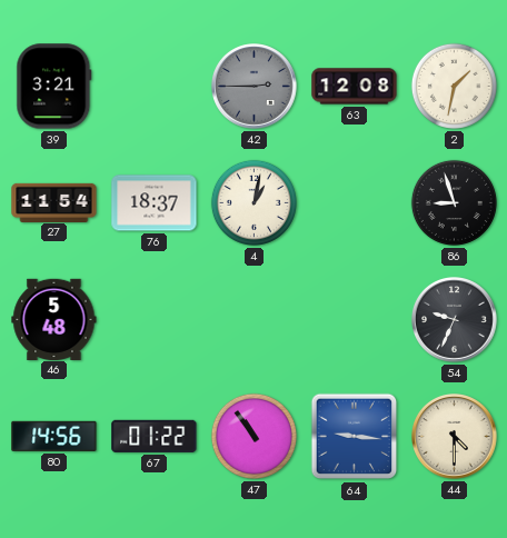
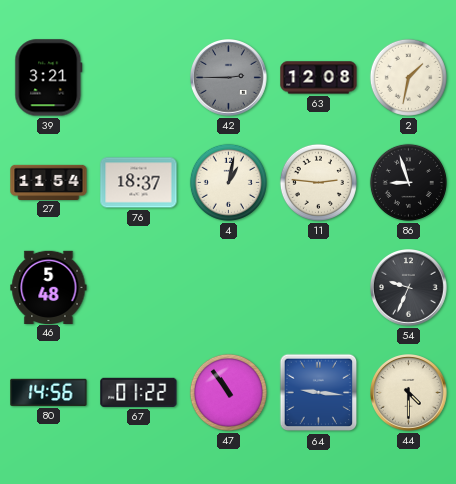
11: none -> 2:46
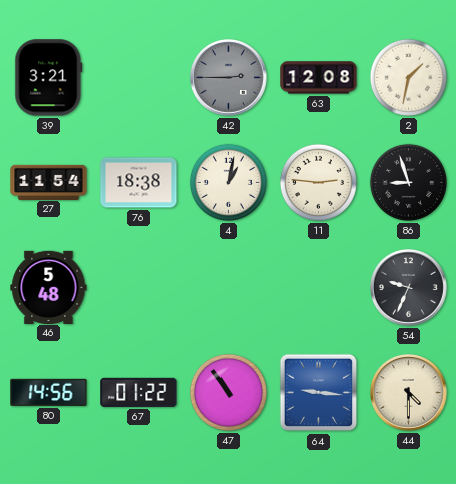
76: 18:37 -> 18:38
